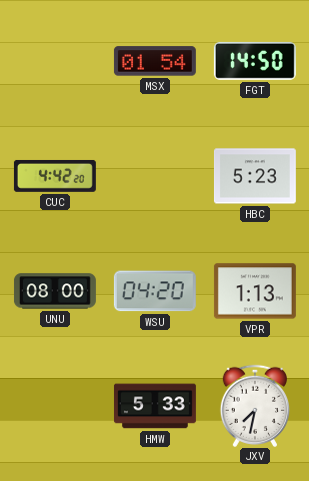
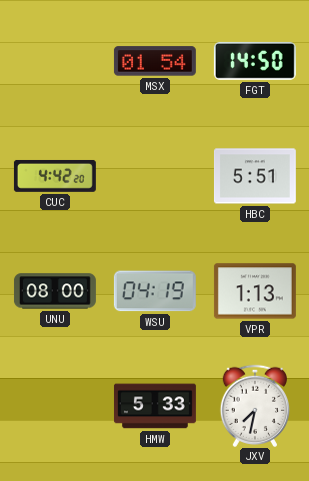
HBC: 5:23 -> 5:51
WSU: 04:20 -> 04:19
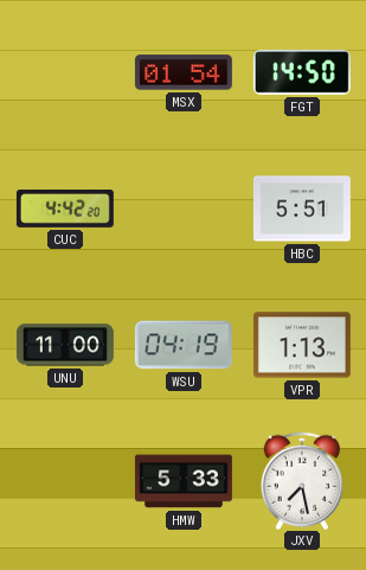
UNU: 08:00 -> 11:00
JXV: 7:32 -> 7:28
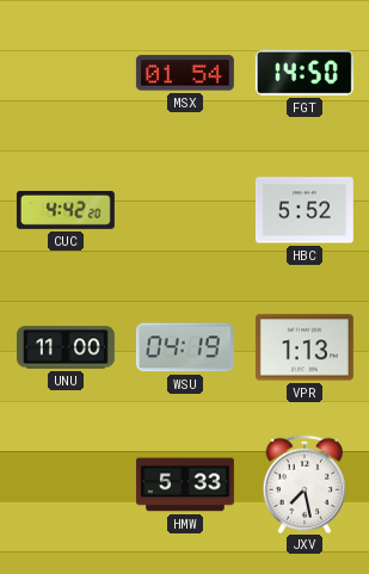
HBC: 5:51 -> 5:52
